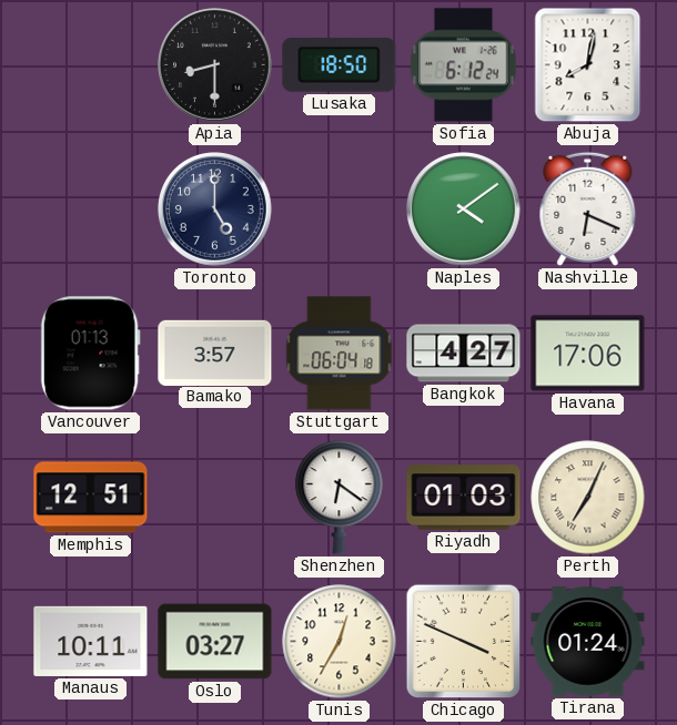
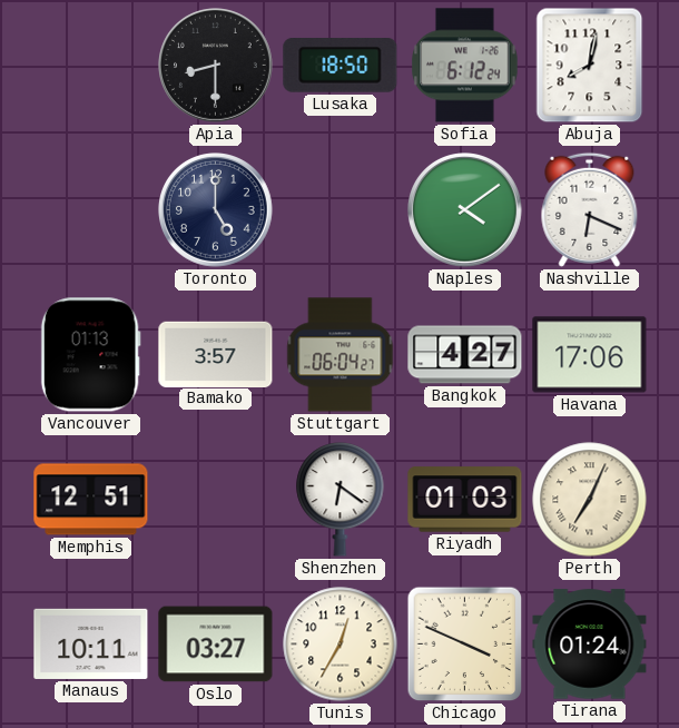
Stuttgart: 06:04:18 -> 06:04:27
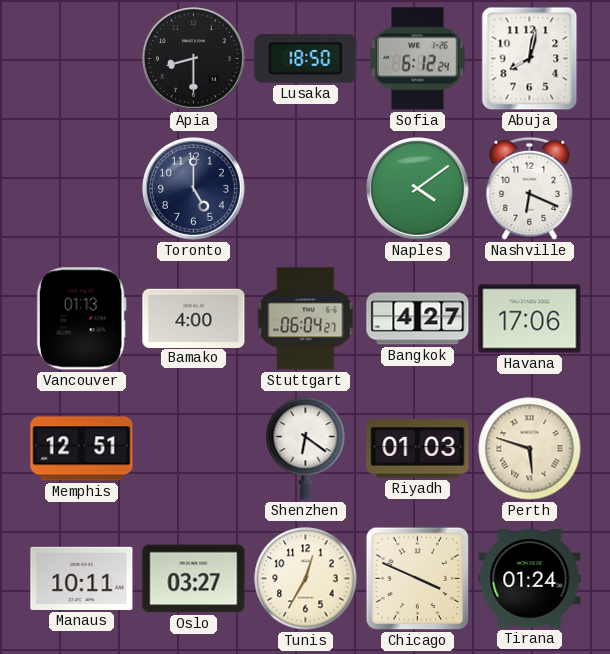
Bamako: 3:57 -> 4:00
Perth: 7:04 -> 5:48
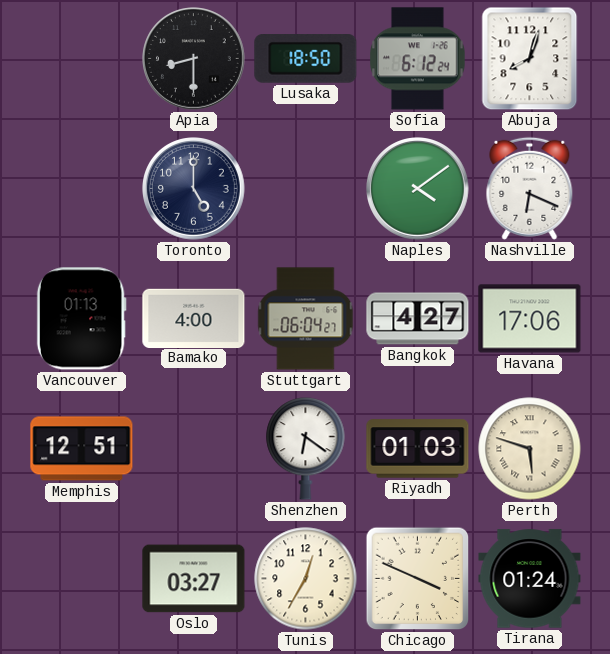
Abuja: 8:02 -> 8:03
Manaus: 10:11 -> none
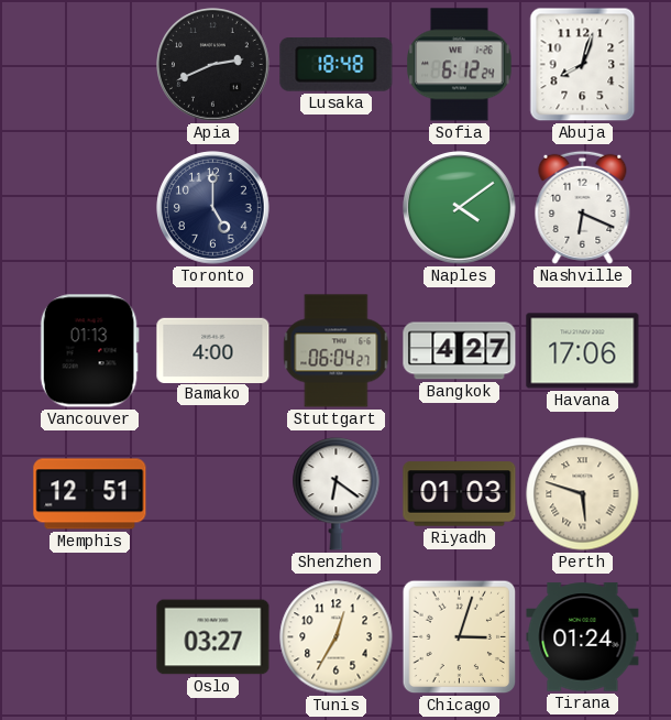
Apia: 8:30 -> 2:41
Lusaka: 18:50 -> 18:48
Chicago: 3:49 -> 3:03
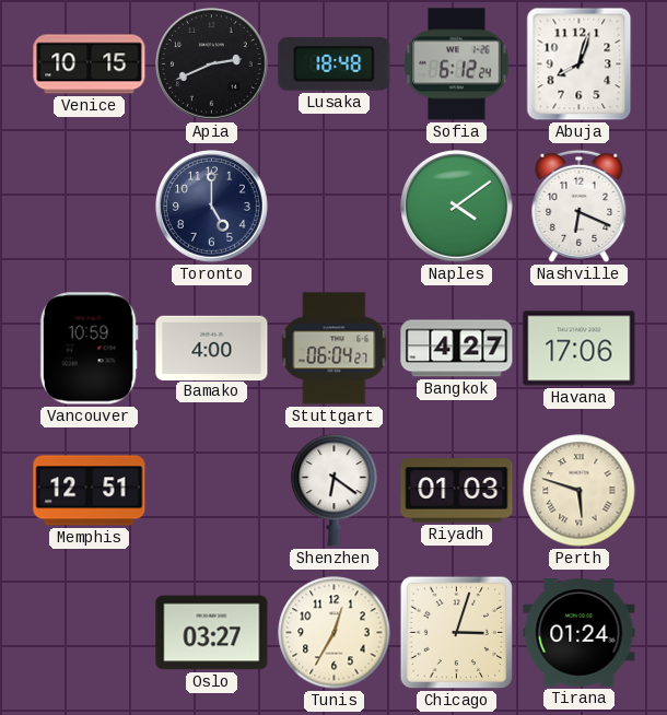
Venice: none -> 10:15
Vancouver: 01:13 -> 10:59
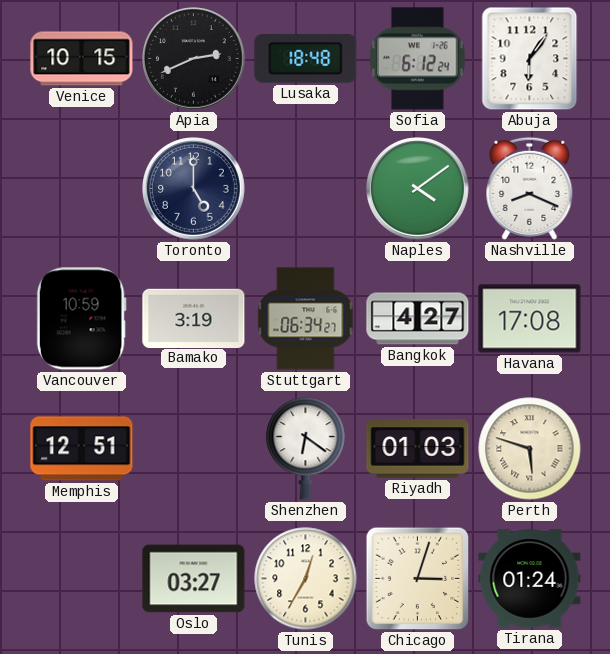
Abuja: 8:03 -> 6:06
Nashville: 6:19 -> 8:19
Bamako: 4:00 -> 3:19
Stuttgart: 06:04 -> 06:34
Havana: 17:06 -> 17:08
